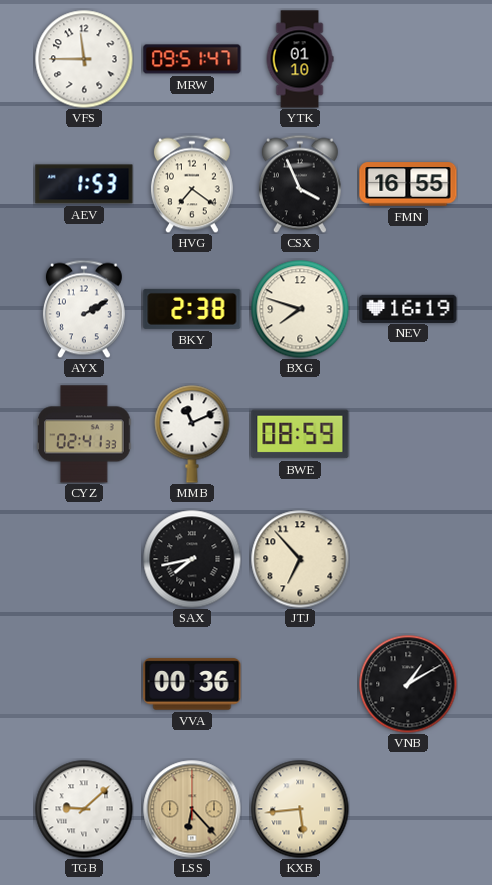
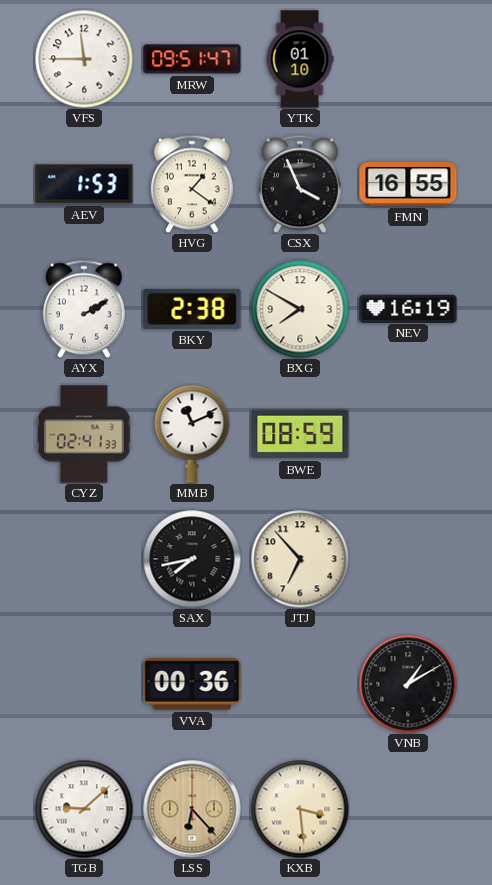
HVG: 7:21 -> 1:21
BXG: 7:48 -> 7:50
KXB: 5:44 -> 3:29
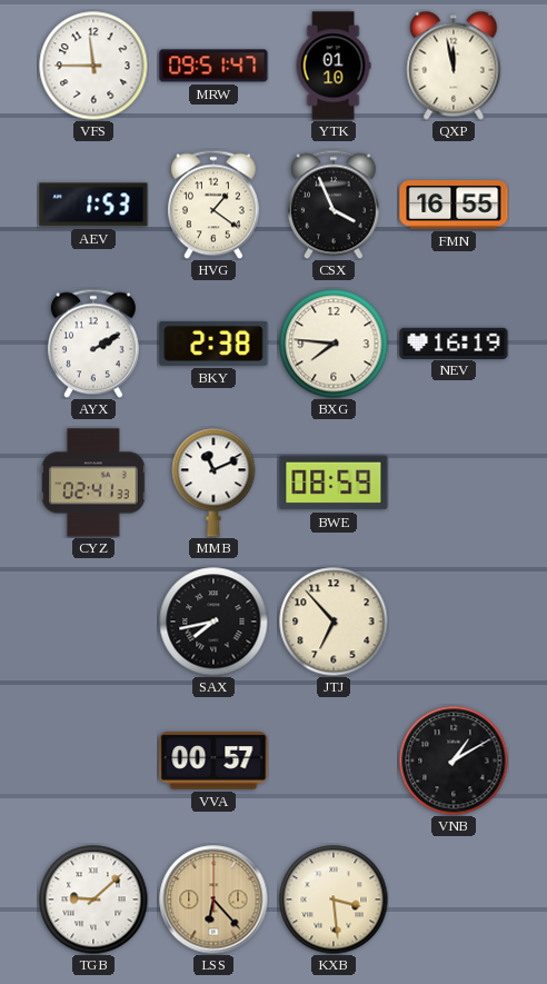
QXP: none -> 11:58
BXG: 7:50 -> 7:46
VVA: 00:36 -> 00:57
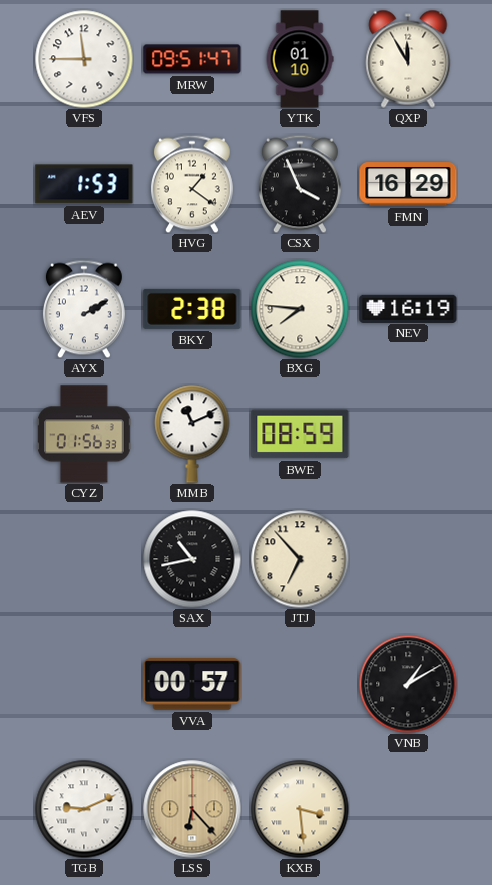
QXP: 11:58 -> 11:55
FMN: 16:55 -> 16:29
CYZ: 02:41 -> 01:56
SAX: 7:43 -> 10:43
TGB: 9:08 -> 9:11
